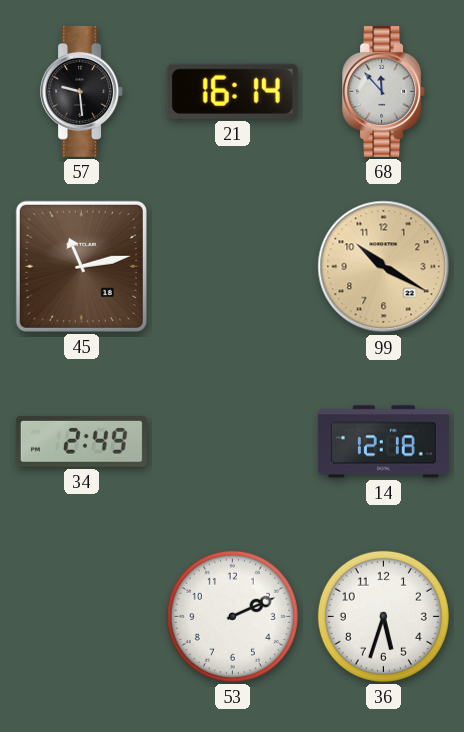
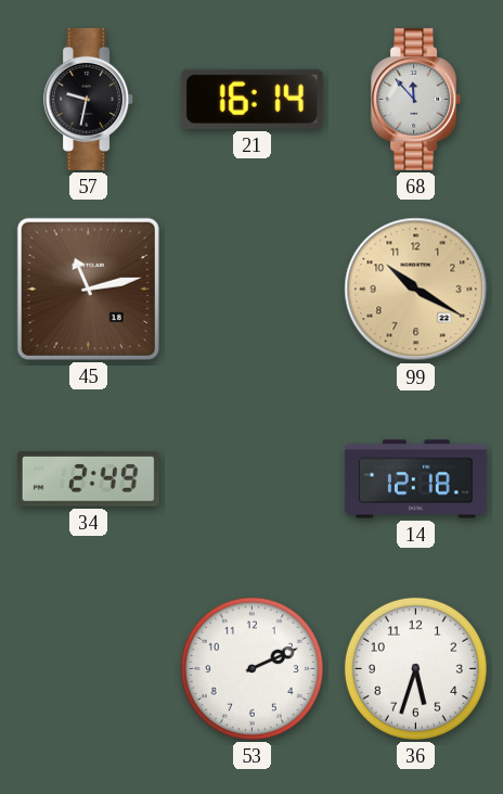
57: 9:29 -> 9:32
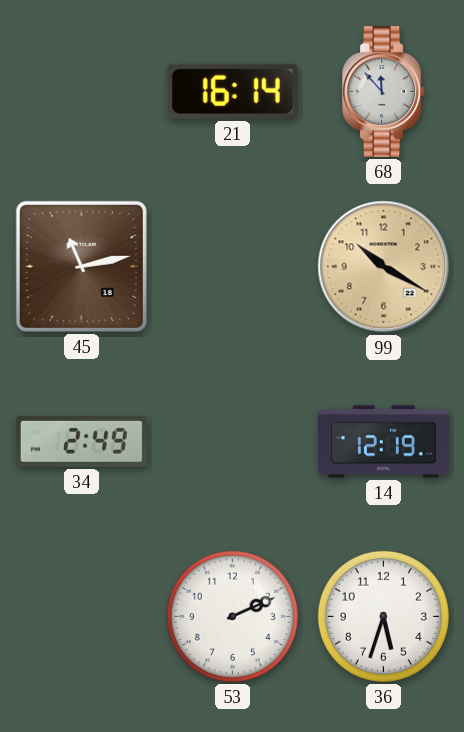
57: 9:32 -> none
14: 12:18 -> 12:19
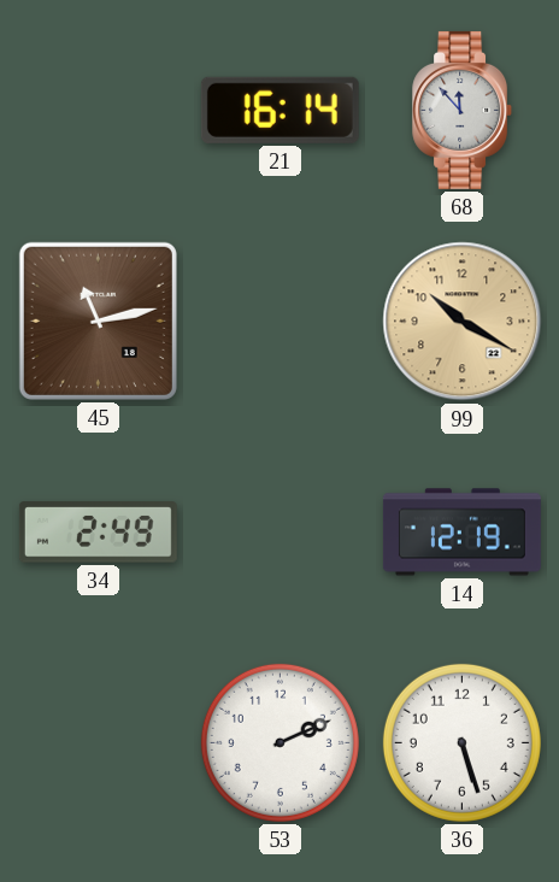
36: 5:33 -> 5:27
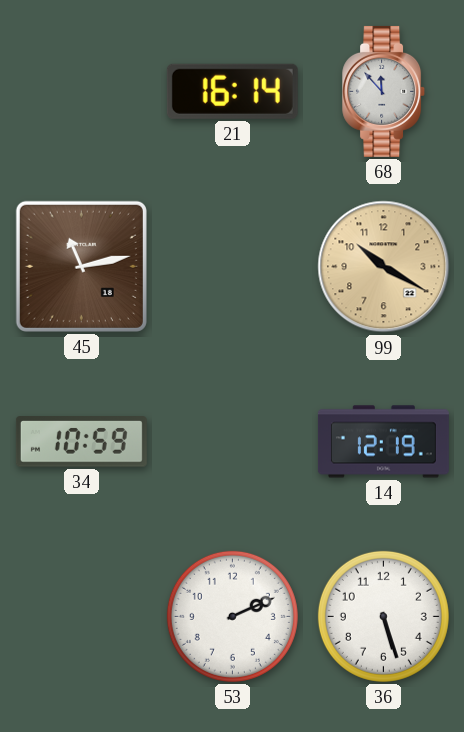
34: 2:49 -> 10:59
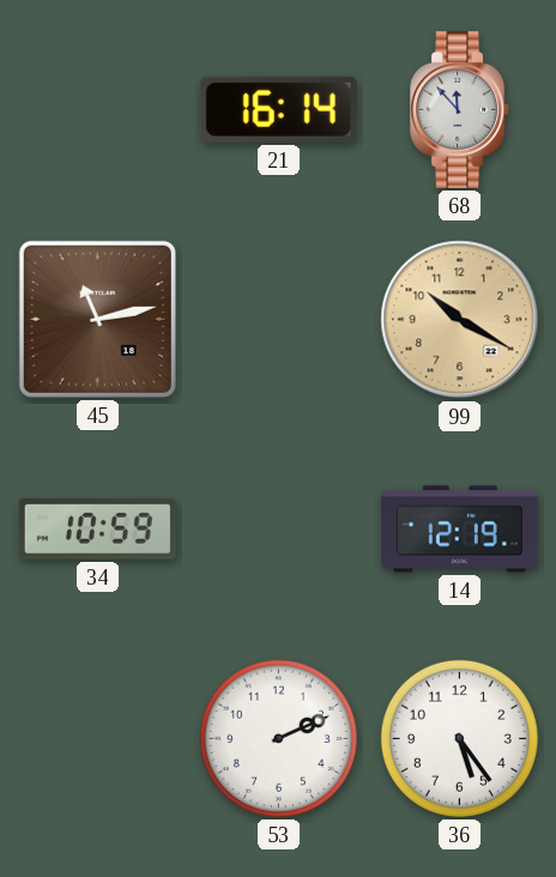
36: 5:27 -> 5:24
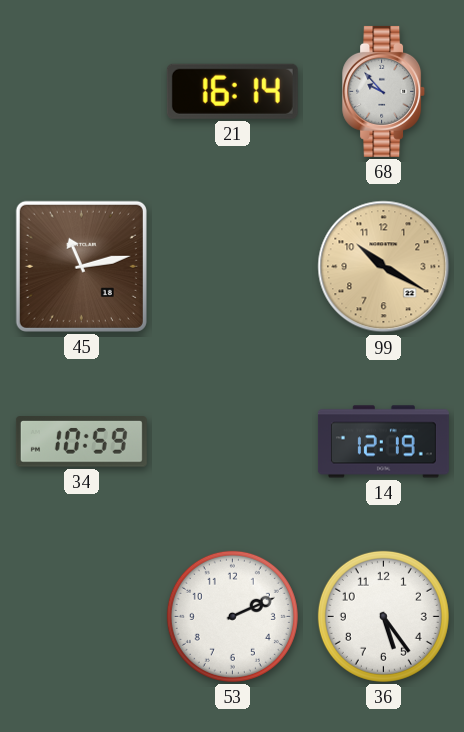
68: 11:53 -> 9:53
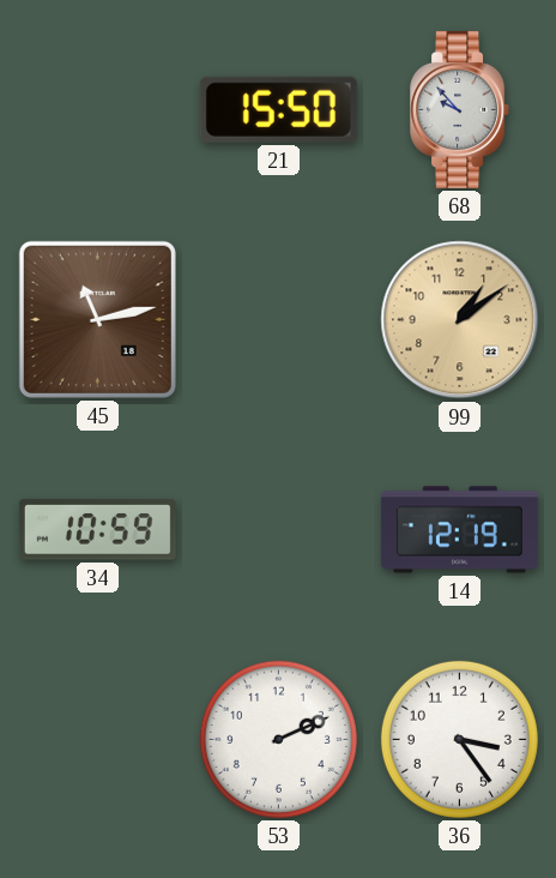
21: 16:14 -> 15:50
99: 10:20 -> 1:09
36: 5:24 -> 3:24
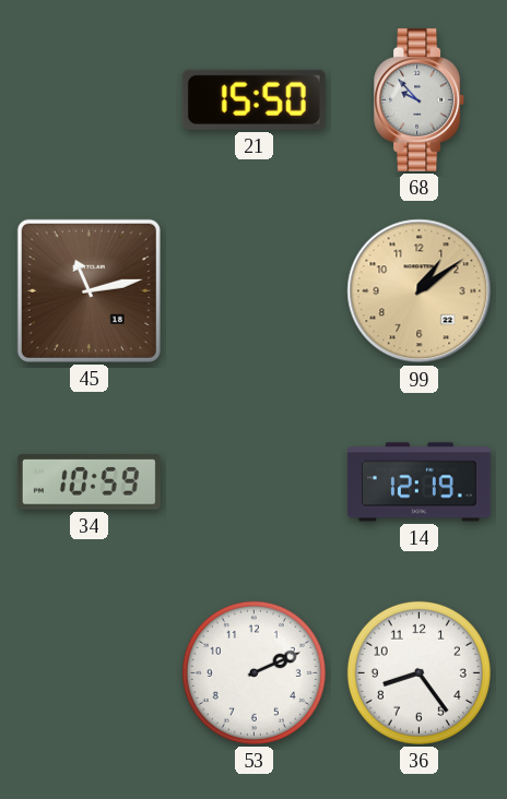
36: 3:24 -> 8:24
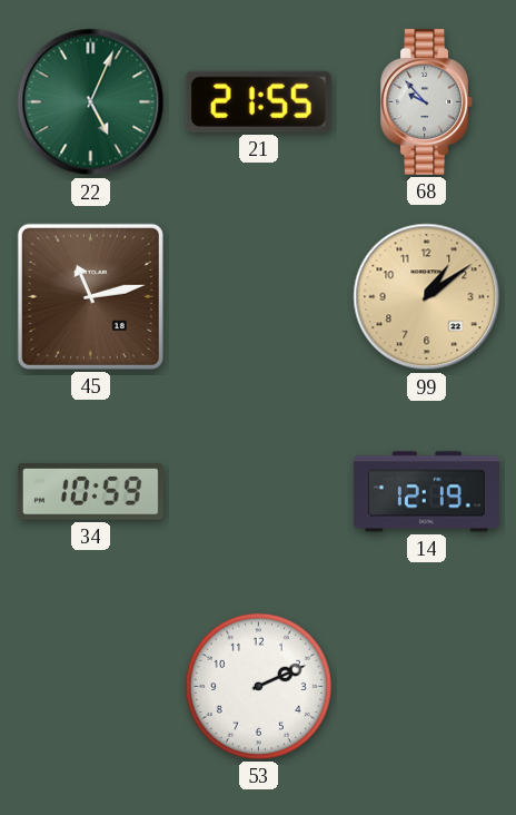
22: none -> 5:04
21: 15:50 -> 21:55
36: 8:24 -> none
